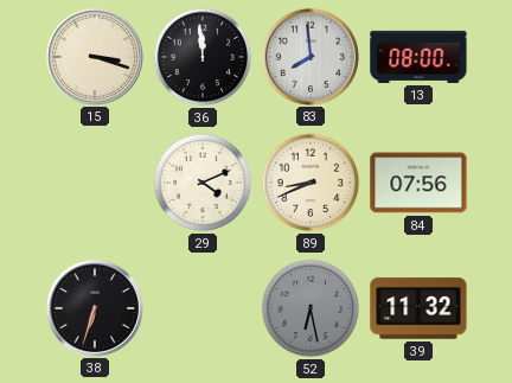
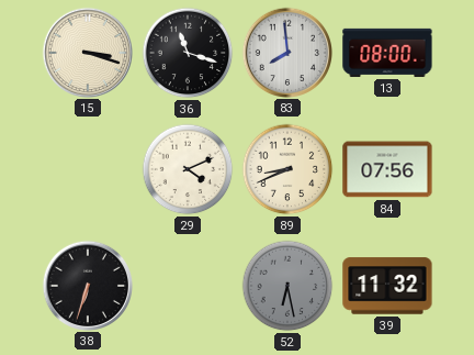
36: 11:59 -> 11:18
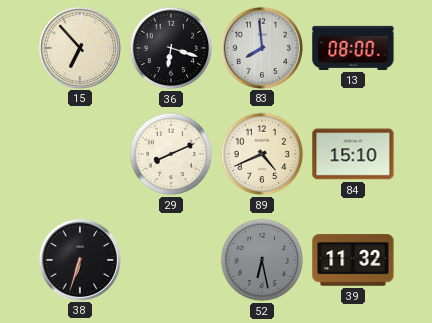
15: 3:18 -> 6:53
36: 11:18 -> 6:18
29: 4:11 -> 8:11
89: 8:41 -> 4:41
84: 07:56 -> 15:10
